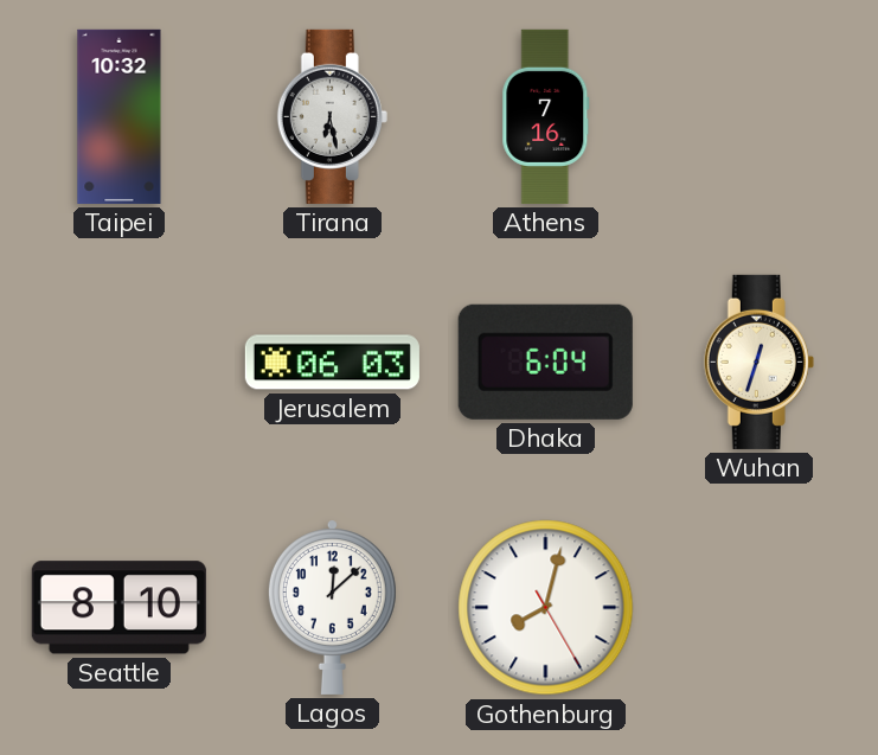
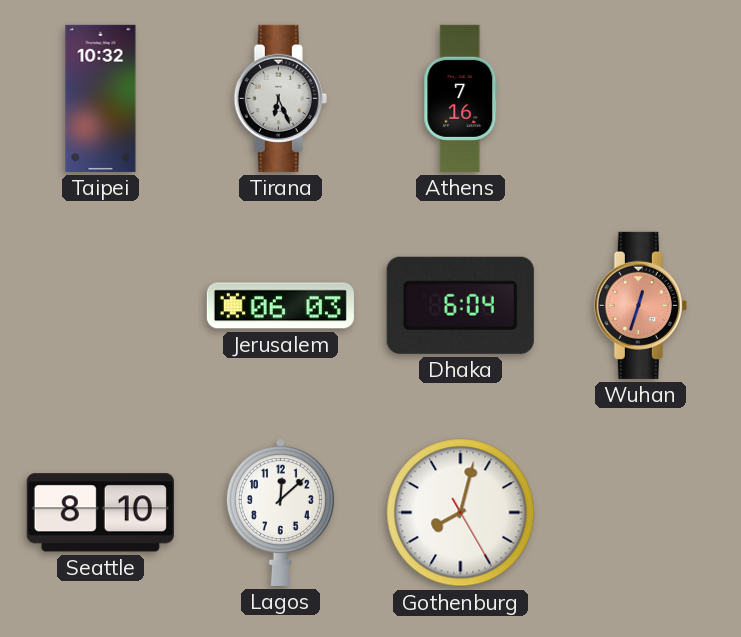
Tirana: 6:28 -> 6:26
Wuhan dial: cream -> salmon
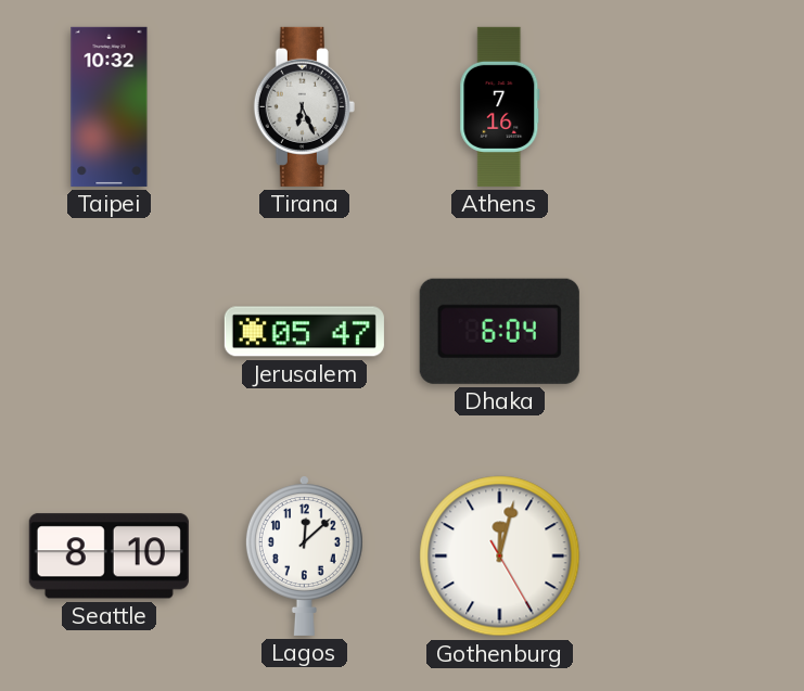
Jerusalem: 06:03 -> 05:47
Wuhan: 12:33 -> none
Gothenburg: 8:02 -> 12:02
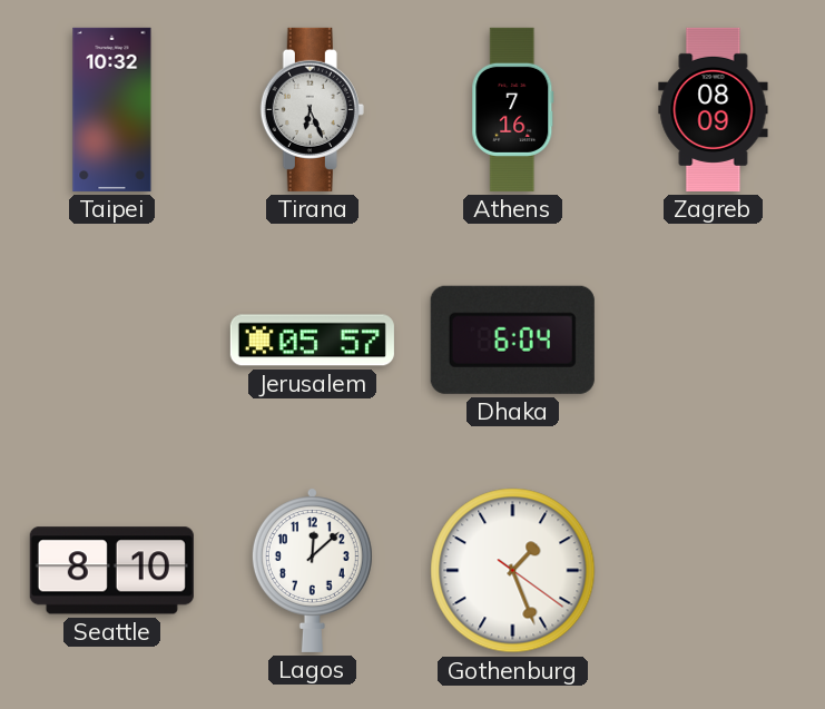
Zagreb: none -> 08:09
Jerusalem: 05:47 -> 05:57
Gothenburg: 12:02 -> 1:26
